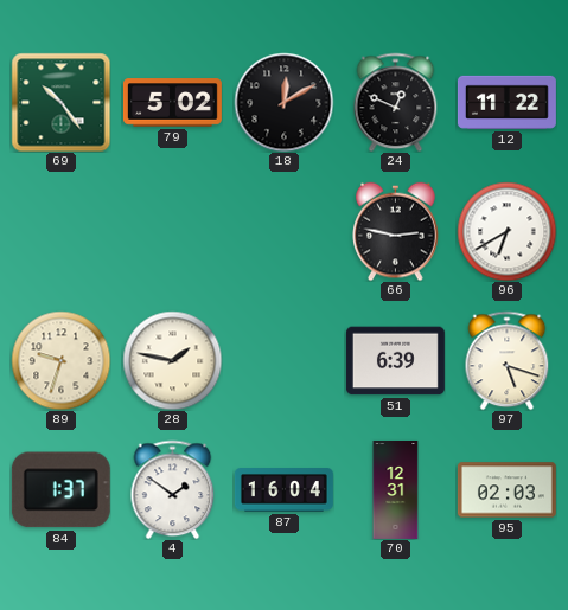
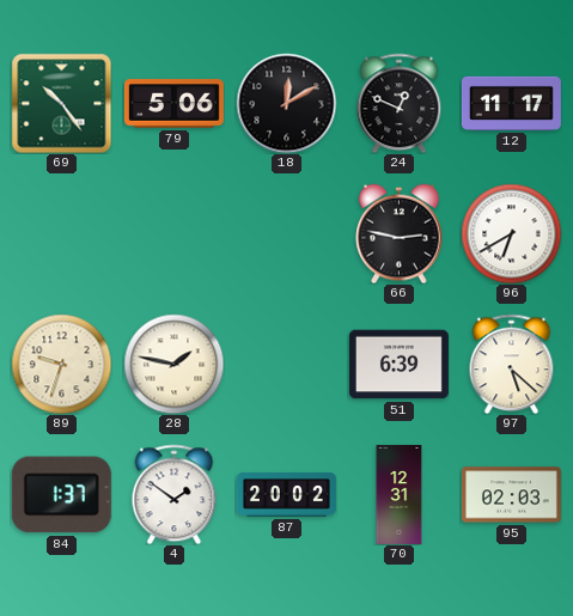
79: 5:02 -> 5:06
12: 11:22 -> 11:17
97: 5:18 -> 5:22
87: 16:04 -> 20:02
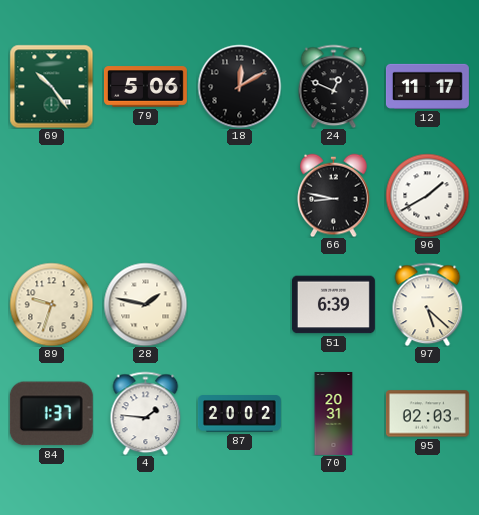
66: 2:47 -> 8:47
96: 6:40 -> 1:40
4: 1:51 -> 1:46
70: 12:31 -> 20:31
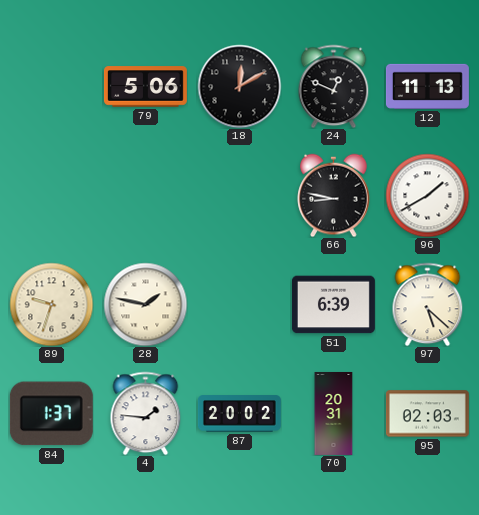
69: 10:24 -> none
12: 11:17 -> 11:13
